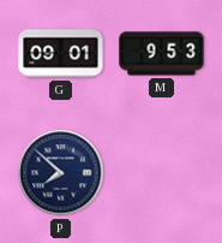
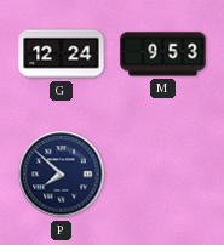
G: 09:01 -> 12:24
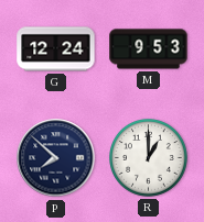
R: none -> 1:00
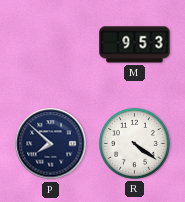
G: 12:24 -> none
R: 1:00 -> 4:21
